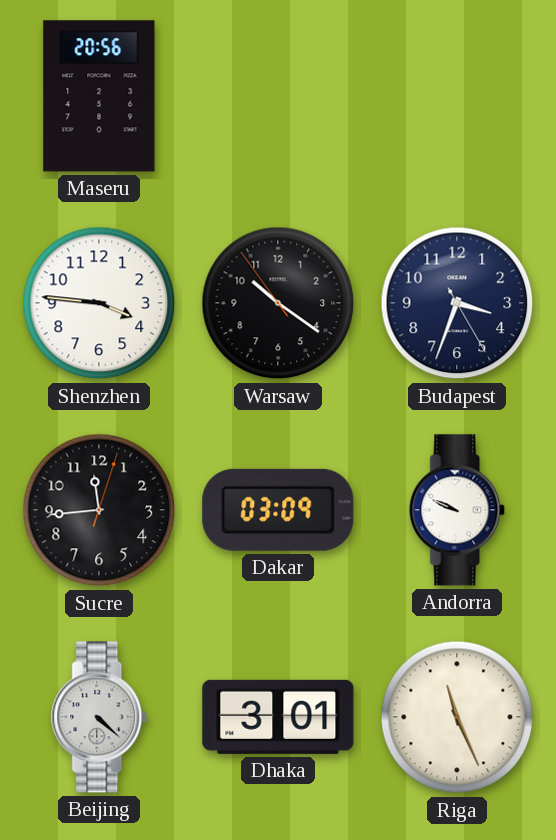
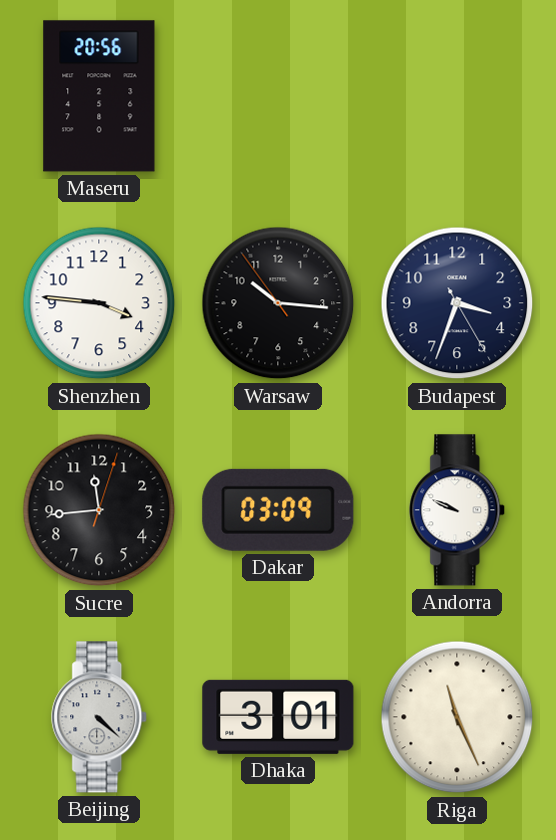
Warsaw: 10:20 -> 10:15
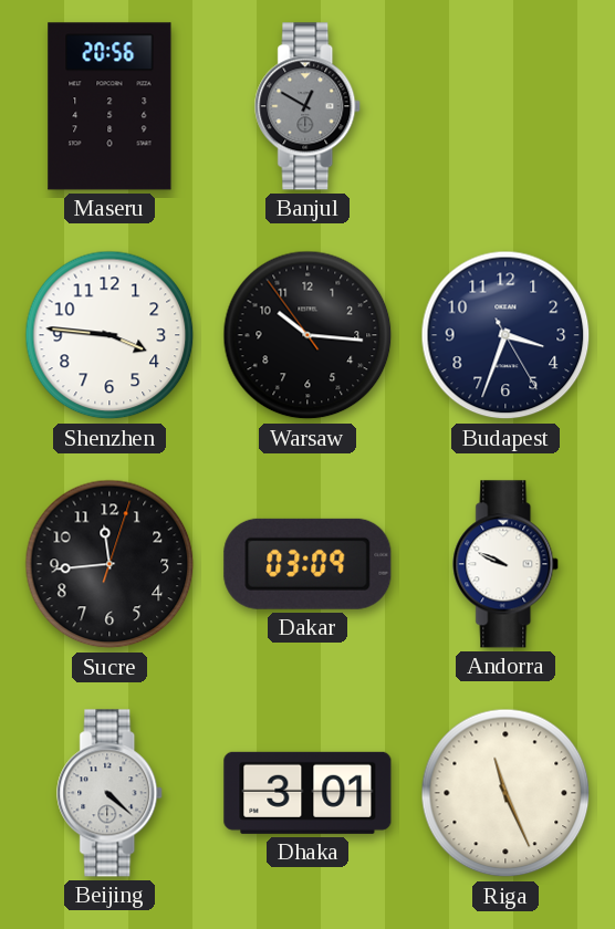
Banjul: none -> 12:50
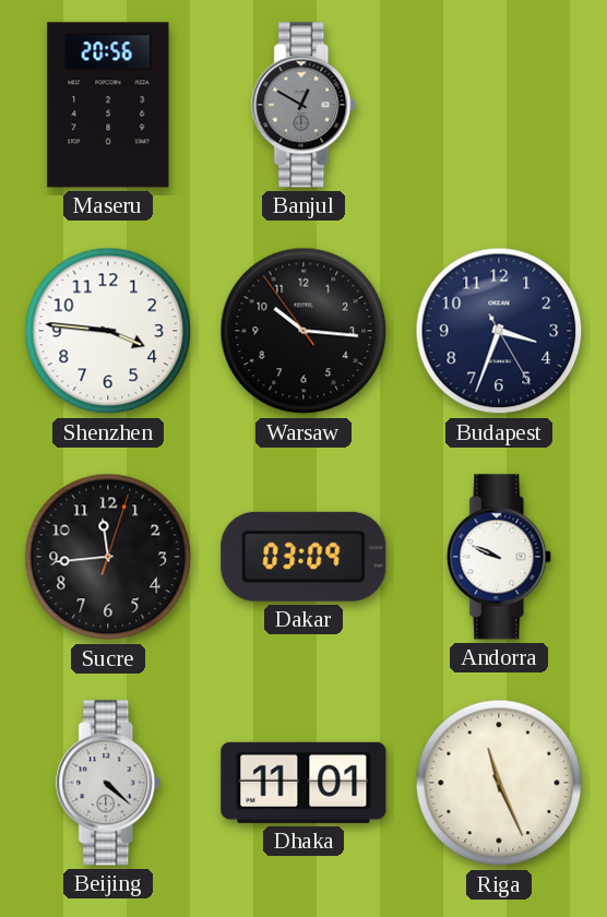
Dhaka: 3:01 -> 11:01
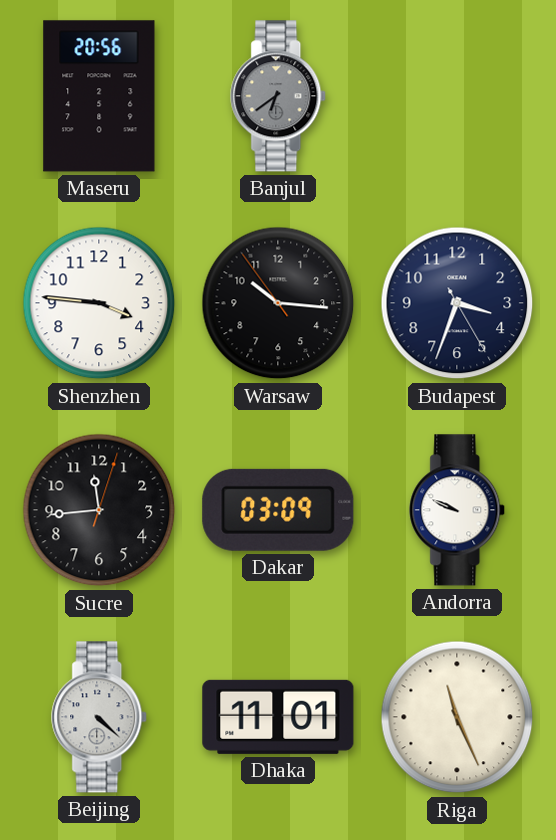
Banjul: 12:50 -> 6:39
